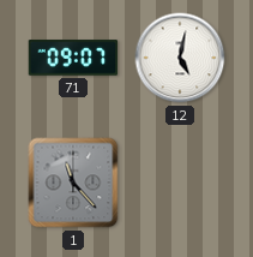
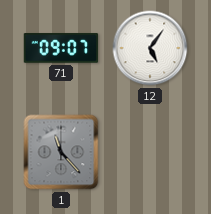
12: 5:02 -> 5:06
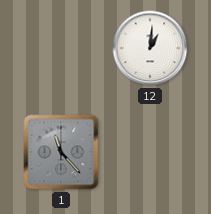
71: 09:07 -> none
12: 5:06 -> 1:01
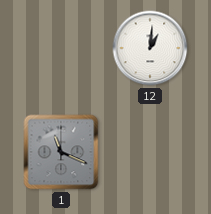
1: 11:23 -> 11:19
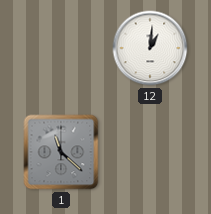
1: 11:19 -> 11:22
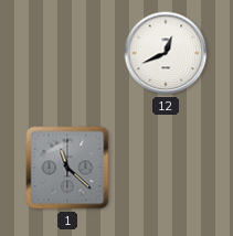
12: 1:01 -> 12:41
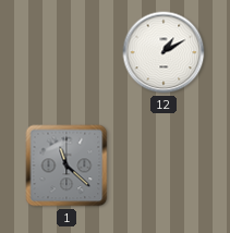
12: 12:41 -> 1:10
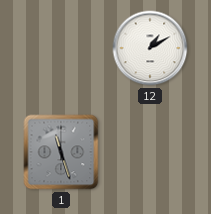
1: 11:22 -> 11:27
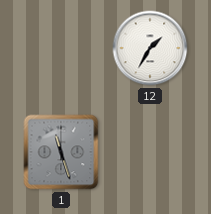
12: 1:10 -> 1:35
